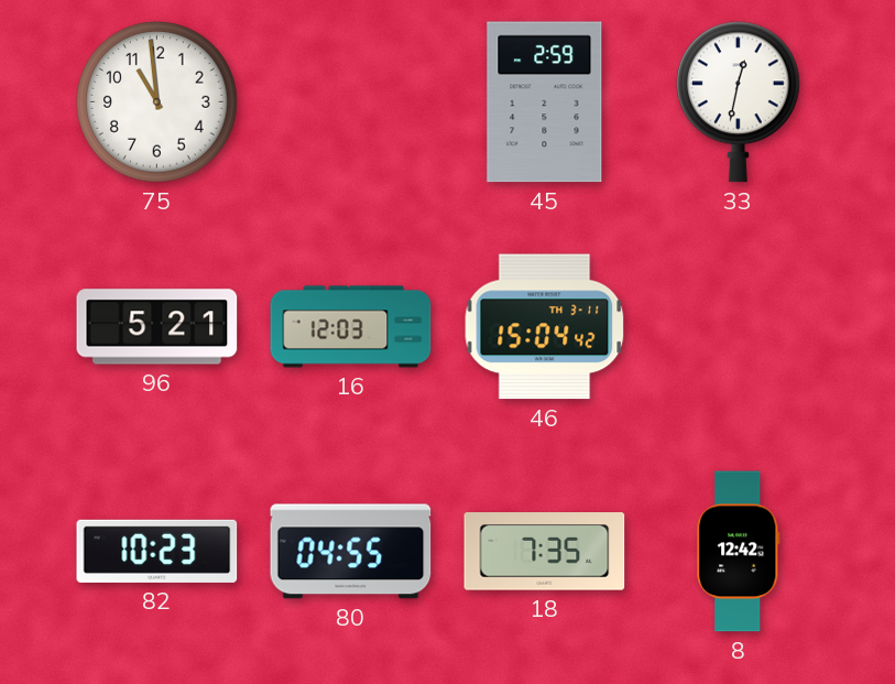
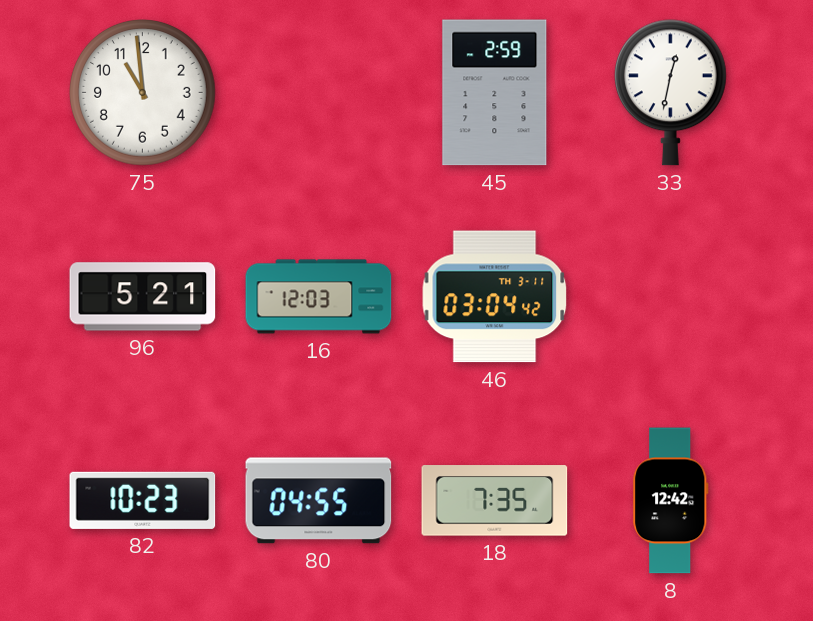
46: 15:04 -> 03:04
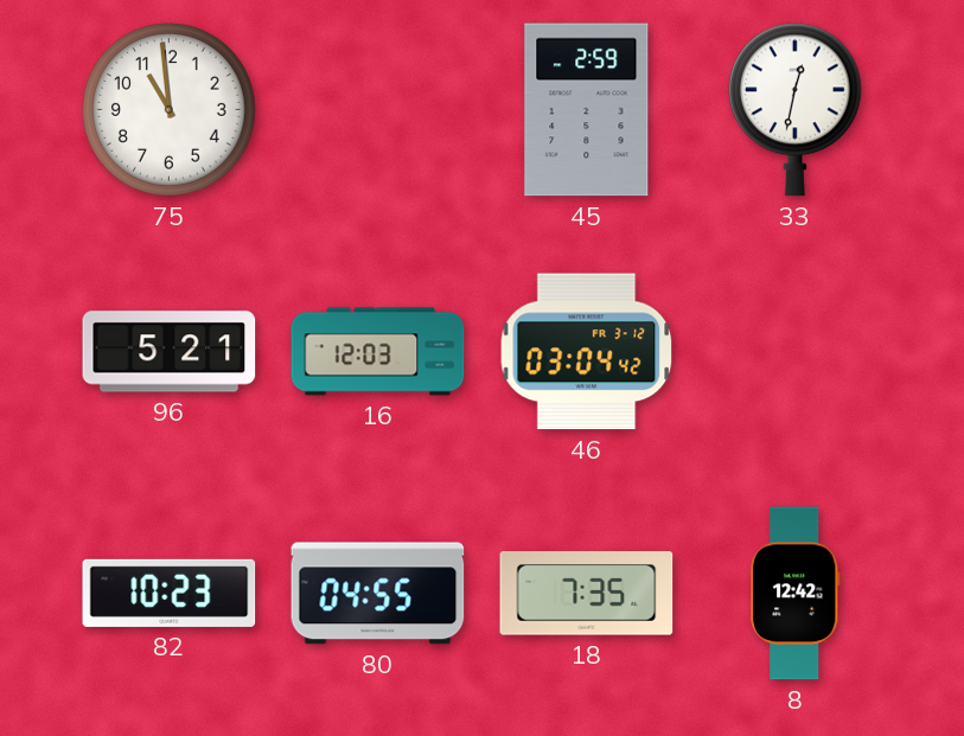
46 date: TH 3-11 -> FR 3-12
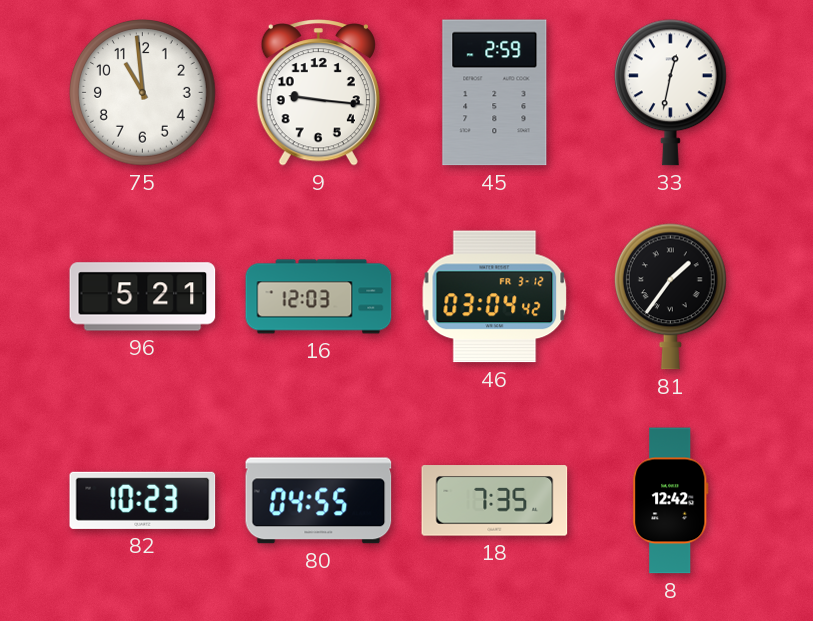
9: none -> 9:16
81: none -> 1:36
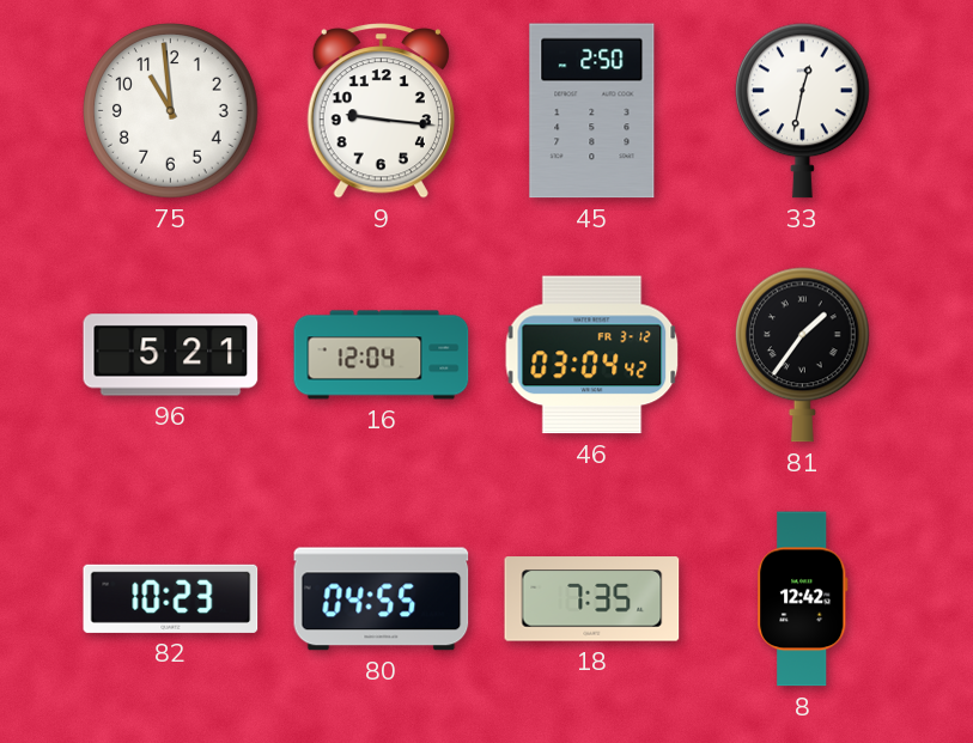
45: 2:59 -> 2:50
16: 12:03 -> 12:04
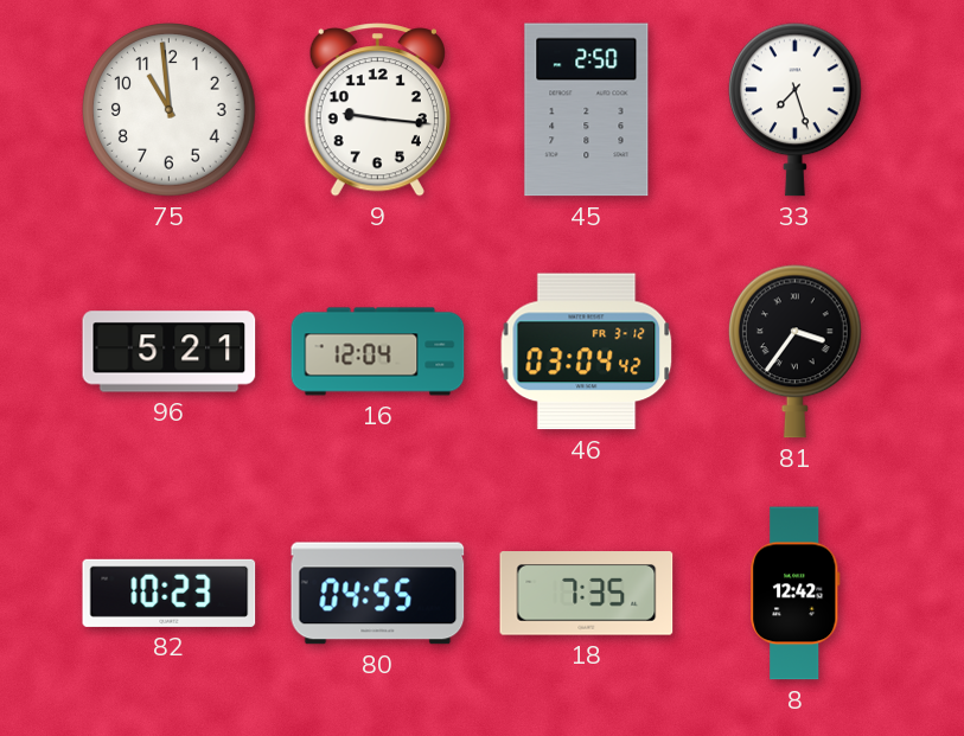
33: 12:32 -> 7:27
81: 1:36 -> 3:36
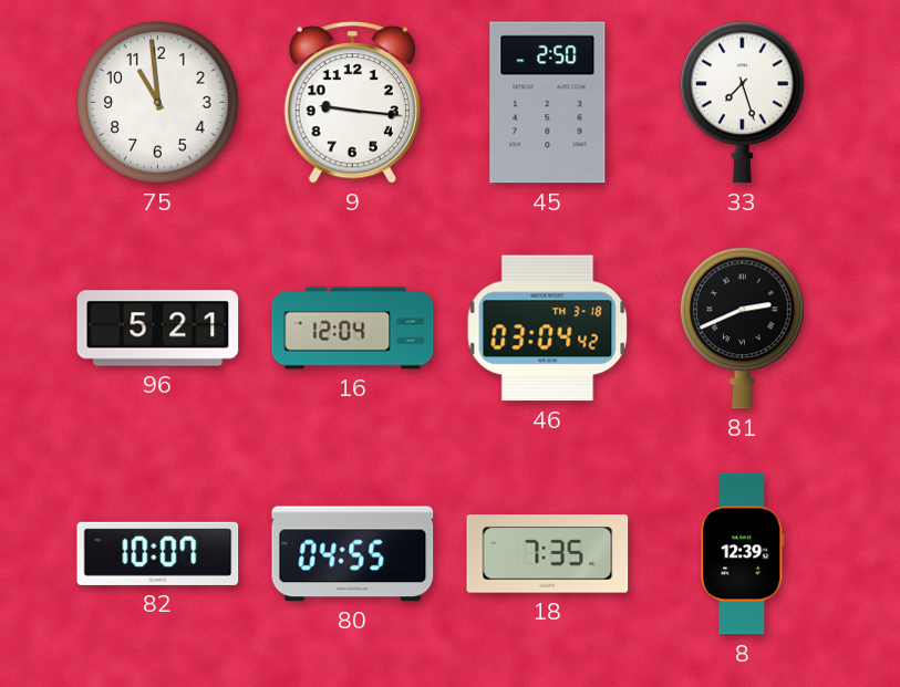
46 date: FR 3-12 -> TH 3-18
81: 3:36 -> 2:41
82: 10:23 -> 10:07
8: 12:42 -> 12:39
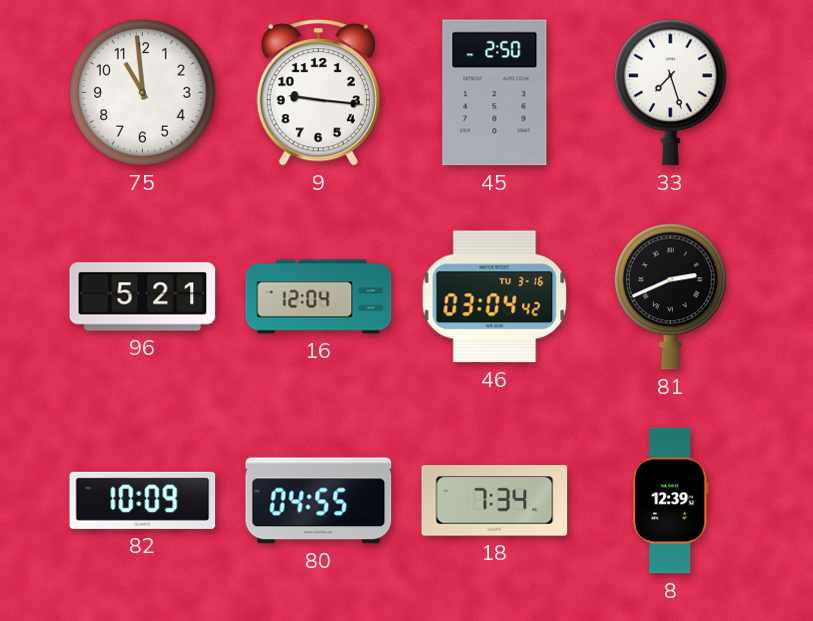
46 date: TH 3-18 -> TU 3-16
82: 10:07 -> 10:09
18: 7:35 -> 7:34
